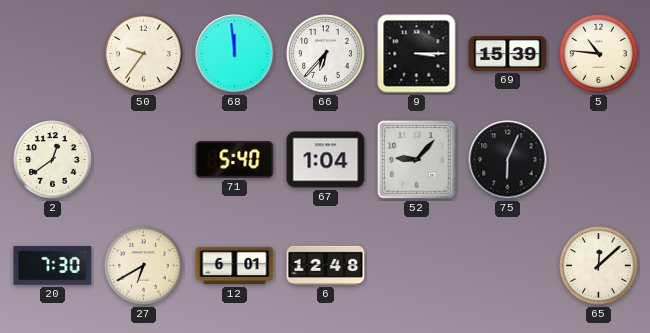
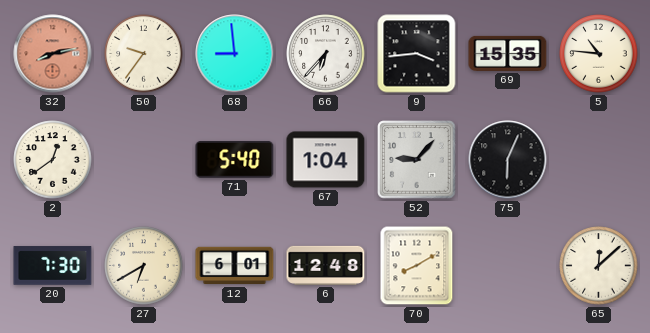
32: none -> 8:13
68: 11:59 -> 8:59
9: 3:15 -> 3:44
69: 15:39 -> 15:35
70: none -> 8:10
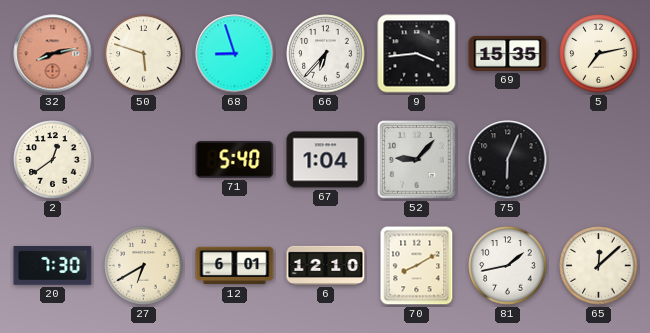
50: 9:36 -> 5:48
68: 8:59 -> 8:57
5: 10:46 -> 7:13
6: 12:48 -> 12:10
81: none -> 1:43
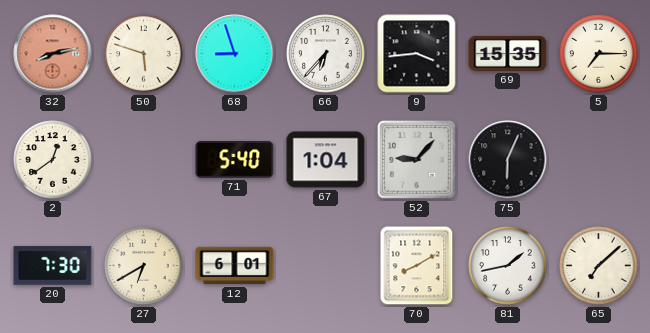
5: 7:13 -> 7:15
6: 12:10 -> none
65: 12:08 -> 7:08
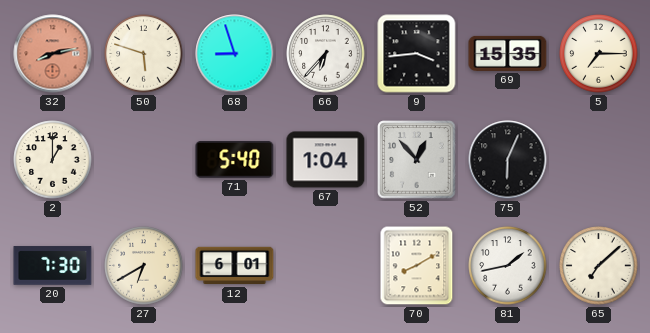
2: 12:39 -> 1:00
52: 9:07 -> 12:53
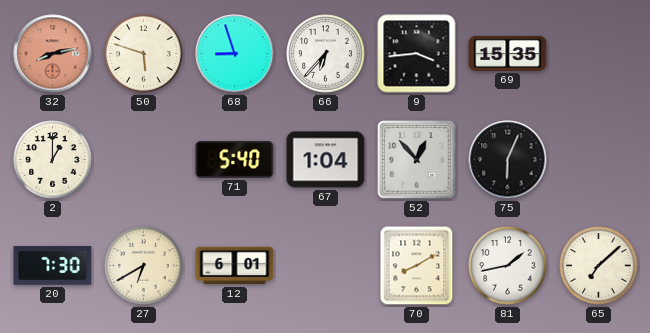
5: 7:15 -> none
